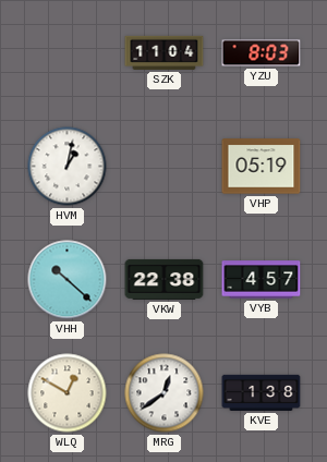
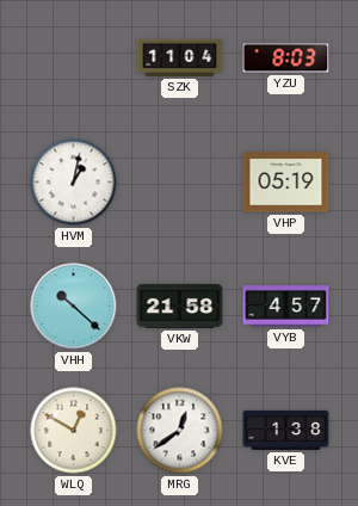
VKW: 22:38 -> 21:58
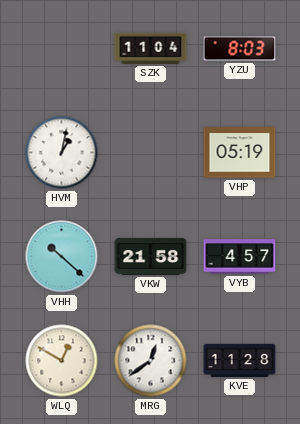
KVE: 1:38 -> 11:28
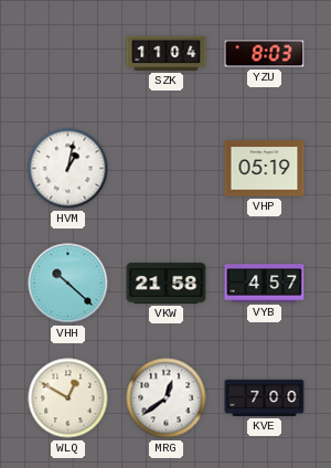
KVE: 11:28 -> 7:00
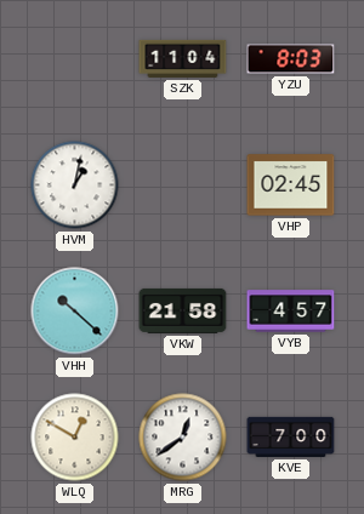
VHP: 05:19 -> 02:45
